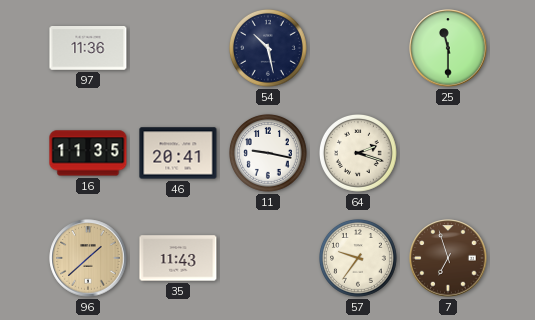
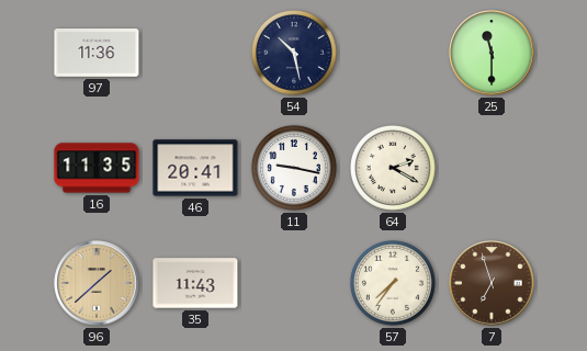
64: 2:18 -> 2:20
57: 9:36 -> 7:36
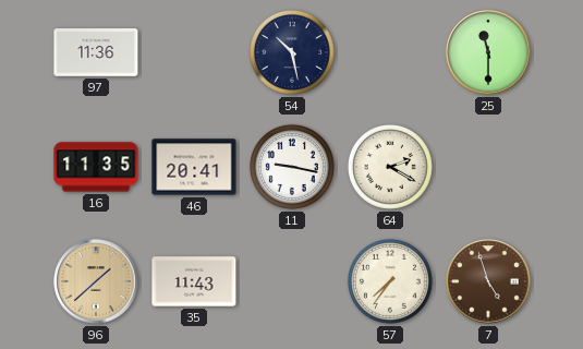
7: 6:57 -> 4:57
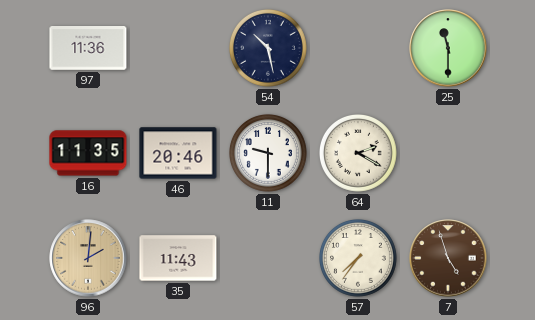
46: 20:41 -> 20:46
11: 9:17 -> 9:30
96: 1:38 -> 2:01
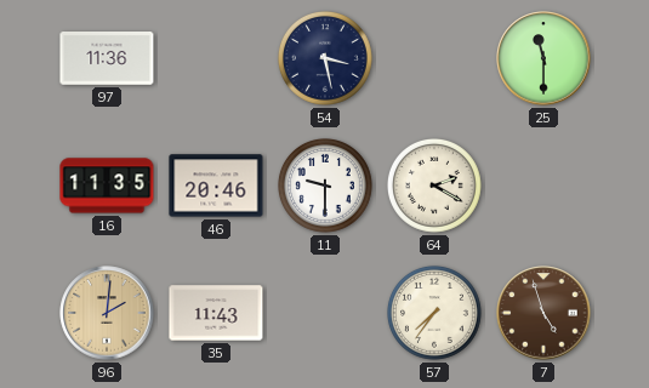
54: 10:28 -> 3:28
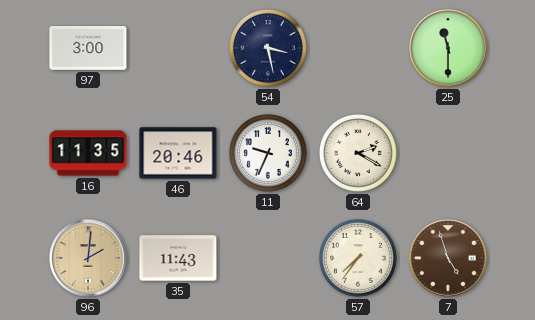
97: 11:36 -> 3:00
11: 9:30 -> 9:34
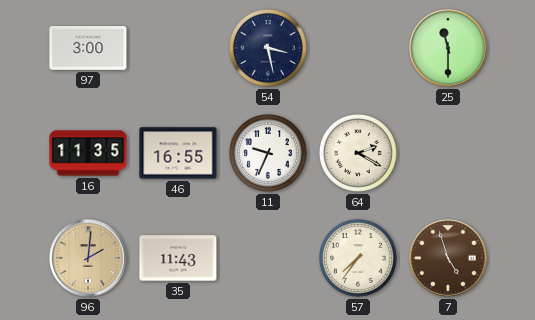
46: 20:46 -> 16:55
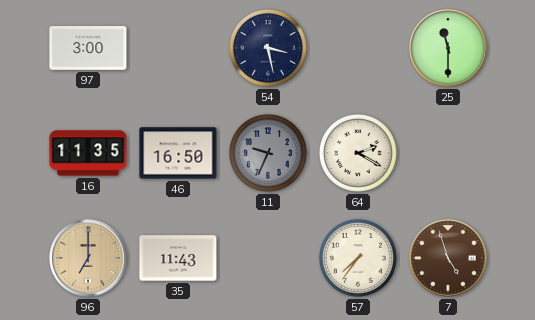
46: 16:55 -> 16:50
11 dial: white -> grey
96: 2:01 -> 7:00
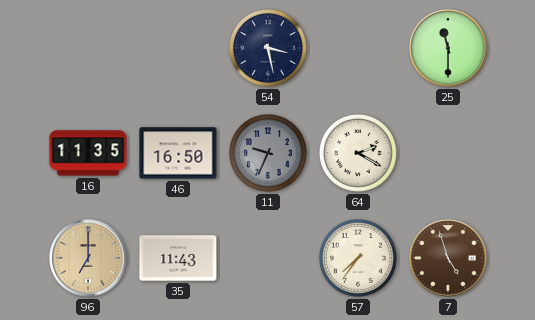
97: 3:00 -> none
